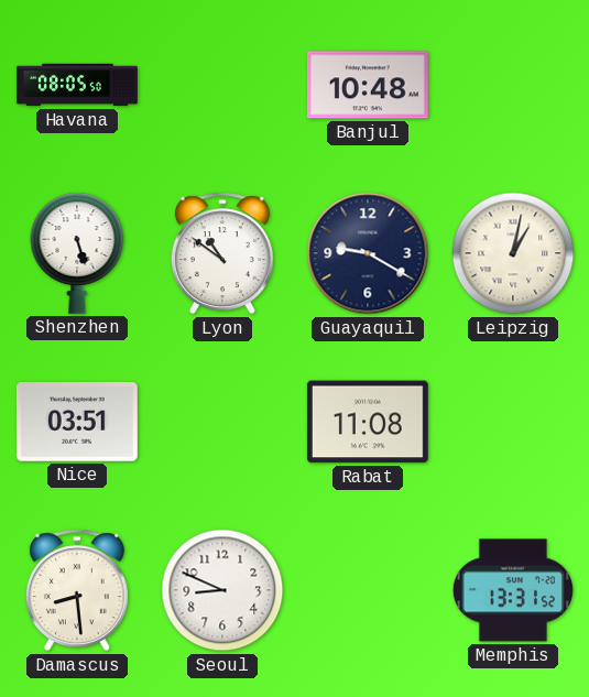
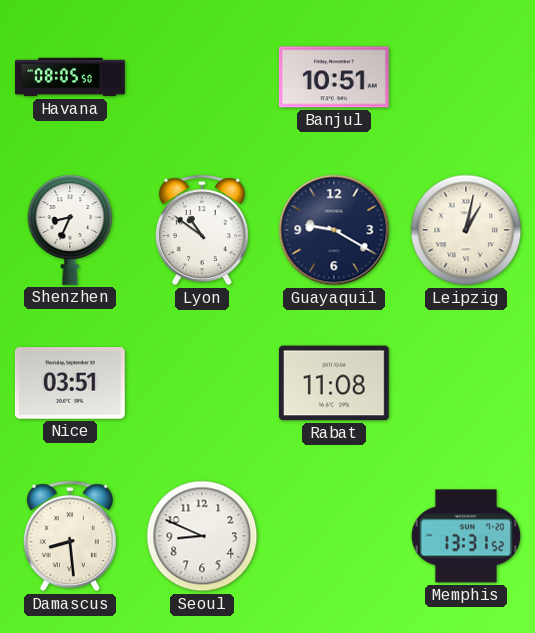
Banjul: 10:48 -> 10:51
Shenzhen: 5:27 -> 8:34
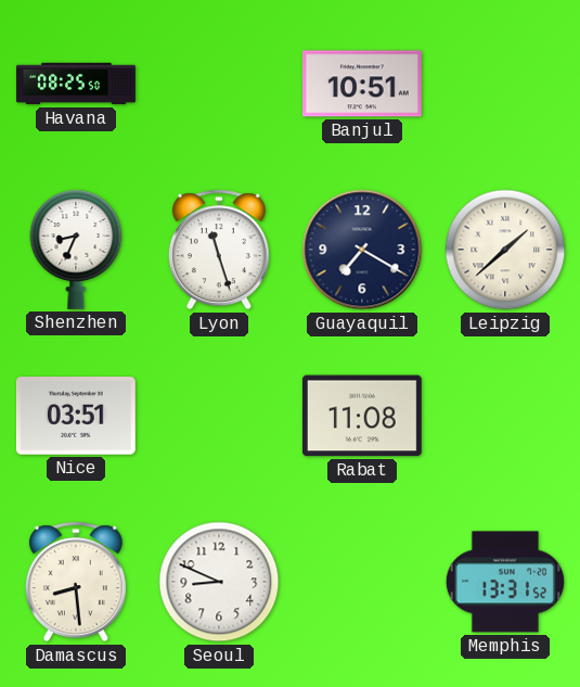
Havana: 08:05 -> 08:25
Lyon: 10:51 -> 11:27
Guayaquil: 9:20 -> 7:20
Leipzig: 1:02 -> 1:38
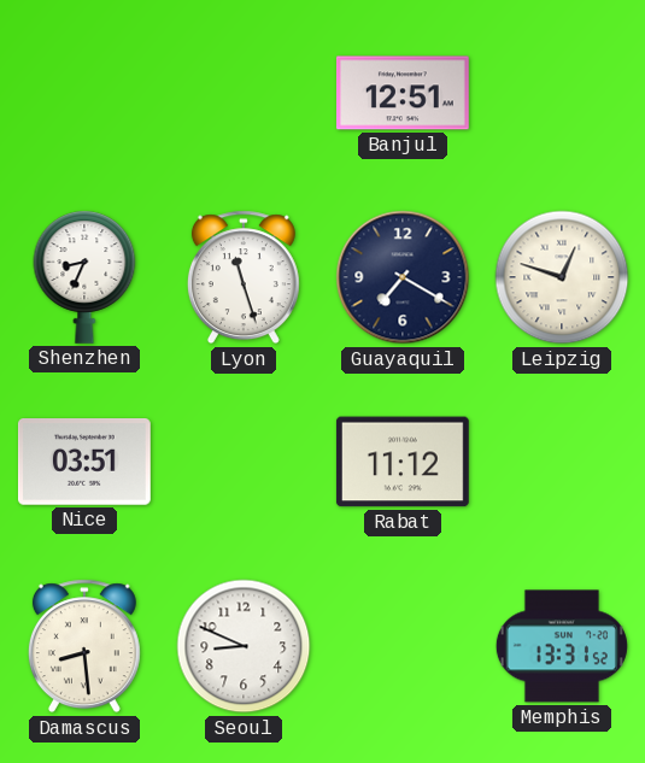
Havana: 08:25 -> none
Banjul: 10:51 -> 12:51
Leipzig: 1:38 -> 12:48
Rabat: 11:08 -> 11:12
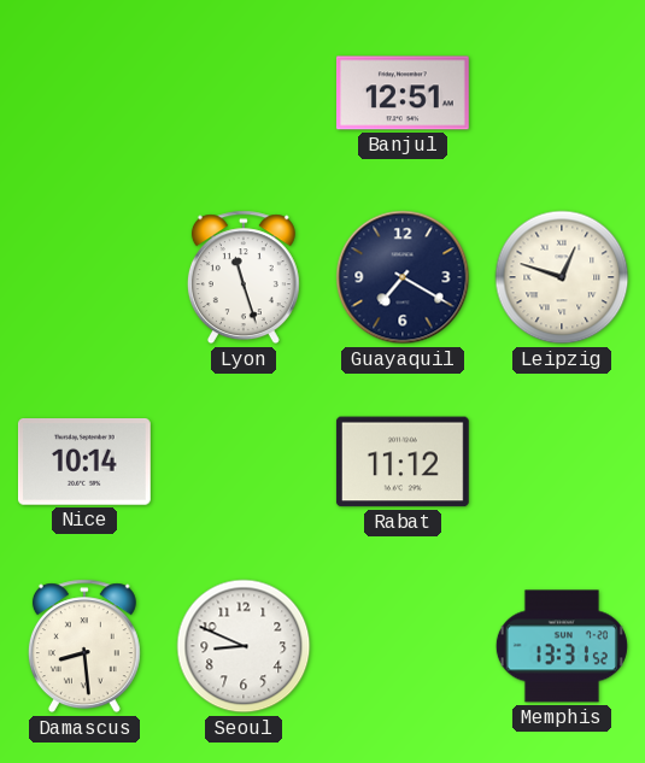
Shenzhen: 8:34 -> none
Nice: 03:51 -> 10:14
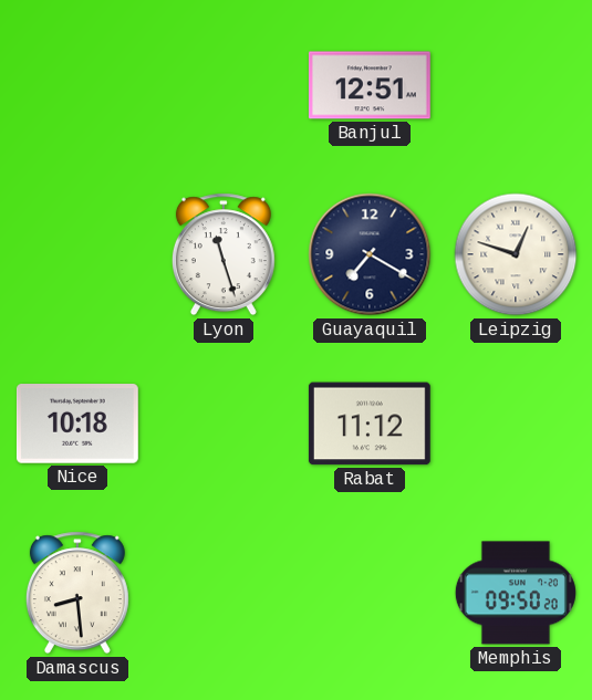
Nice: 10:14 -> 10:18
Seoul: 8:49 -> none
Memphis: 13:31 -> 09:50
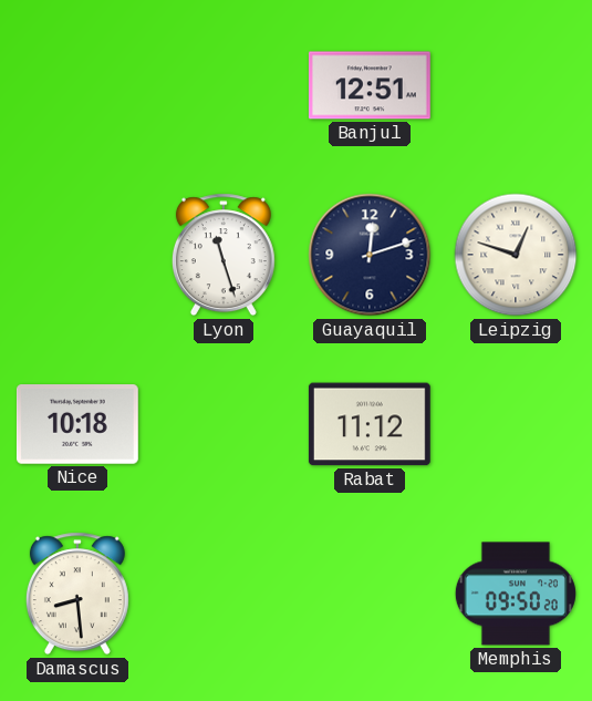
Guayaquil: 7:20 -> 12:12
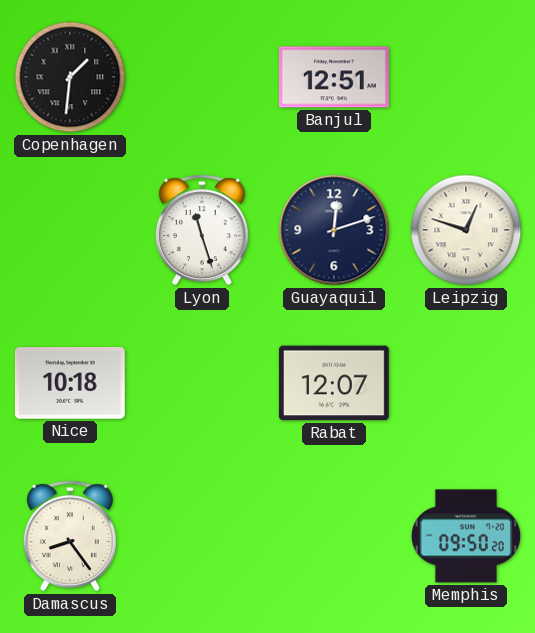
Copenhagen: none -> 1:31
Rabat: 11:12 -> 12:07
Damascus: 8:29 -> 8:24
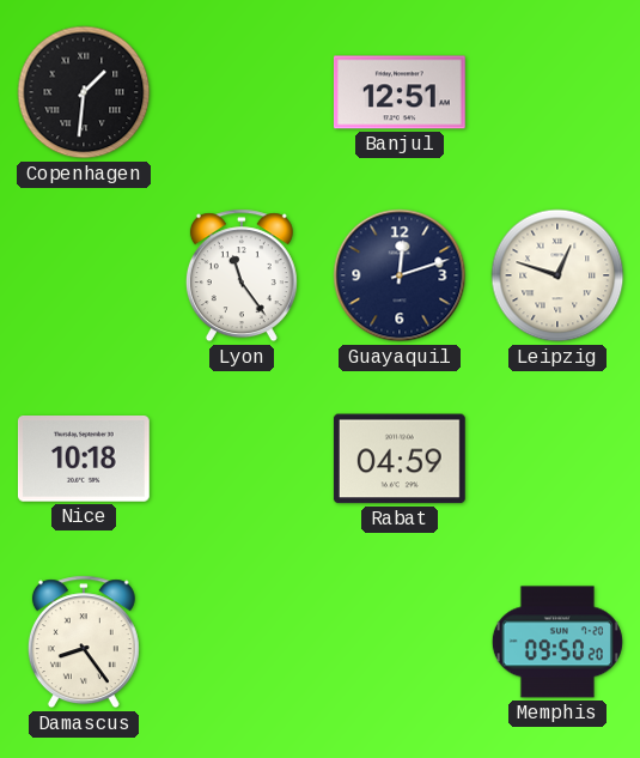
Lyon: 11:27 -> 11:24
Rabat: 12:07 -> 04:59
